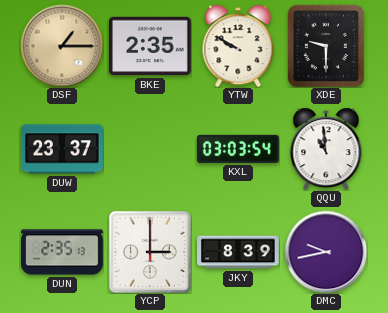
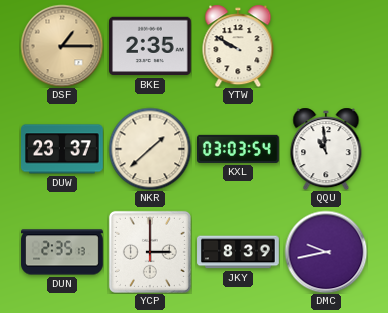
XDE: 9:30 -> none
NKR: none -> 1:38
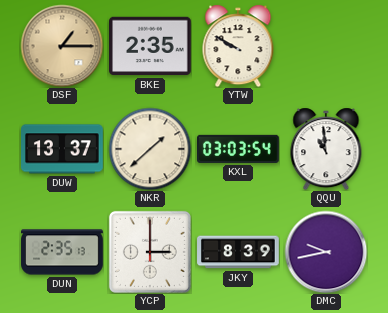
DUW: 23:37 -> 13:37
